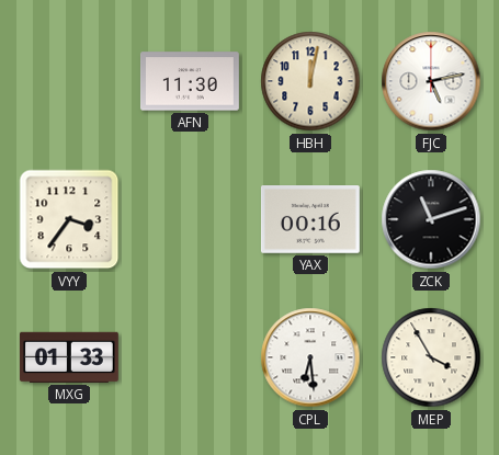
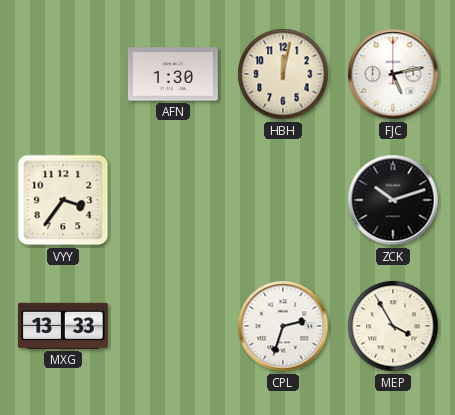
AFN: 11:30 -> 1:30
YAX: 00:16 -> none
ZCK: 11:12 -> 10:12
MXG: 01:33 -> 13:33
CPL: 6:29 -> 2:33
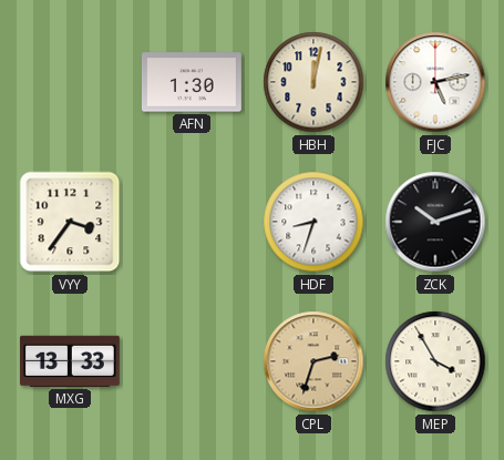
HDF: none -> 8:33
CPL dial: white -> champagne
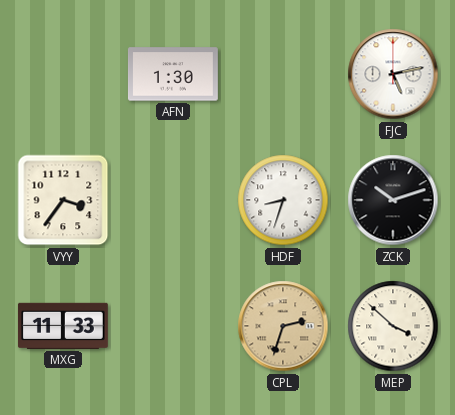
HBH: 12:02 -> none
MXG: 13:33 -> 11:33
MEP: 3:55 -> 3:52
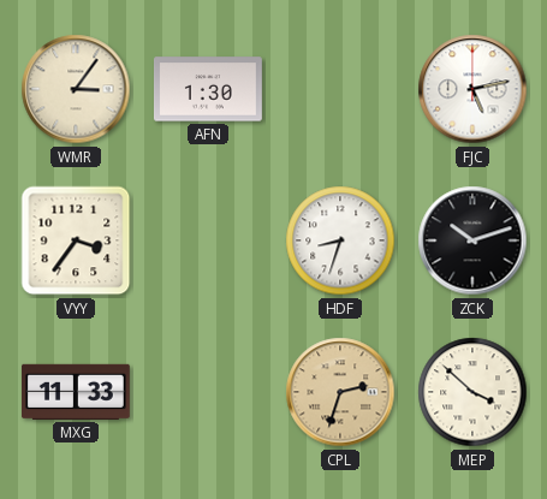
WMR: none -> 3:06
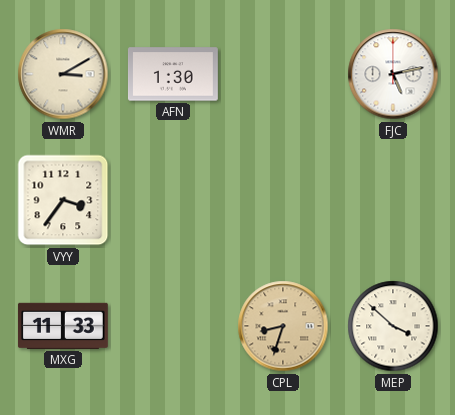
WMR: 3:06 -> 3:10
HDF: 8:33 -> none
ZCK: 10:12 -> none
CPL: 2:33 -> 8:33
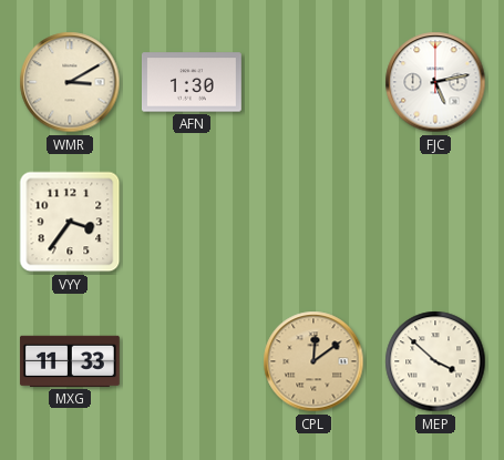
CPL: 8:33 -> 12:09
